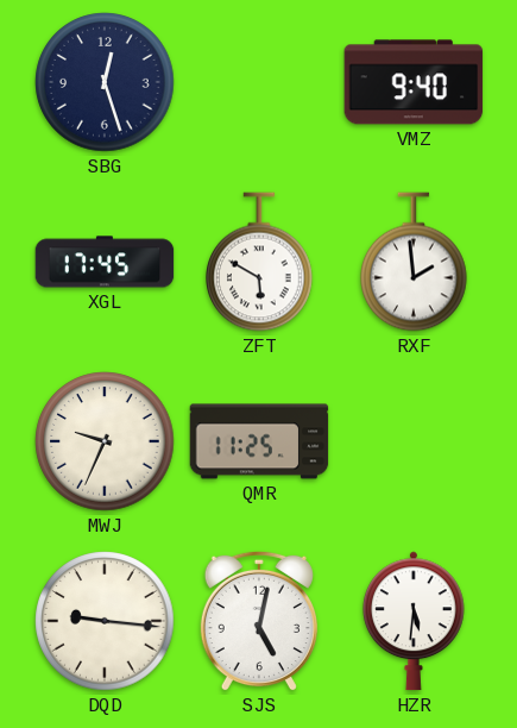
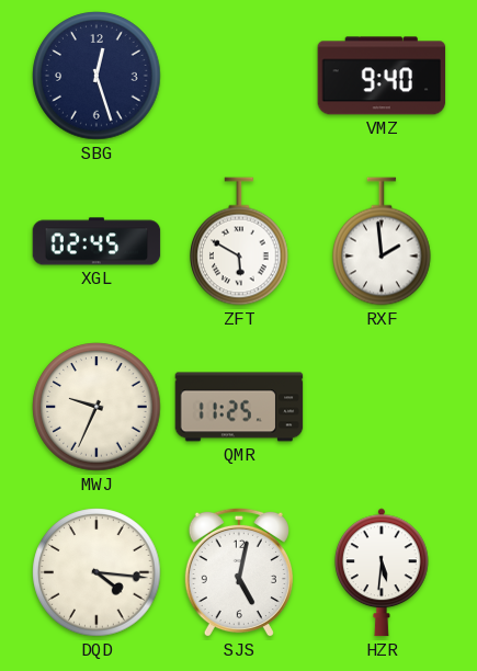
XGL: 17:45 -> 02:45
DQD: 9:16 -> 4:16
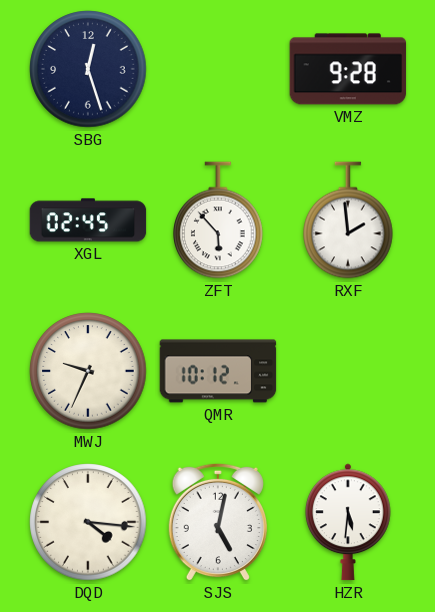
VMZ: 9:40 -> 9:28
ZFT: 5:50 -> 5:53
QMR: 11:25 -> 10:12
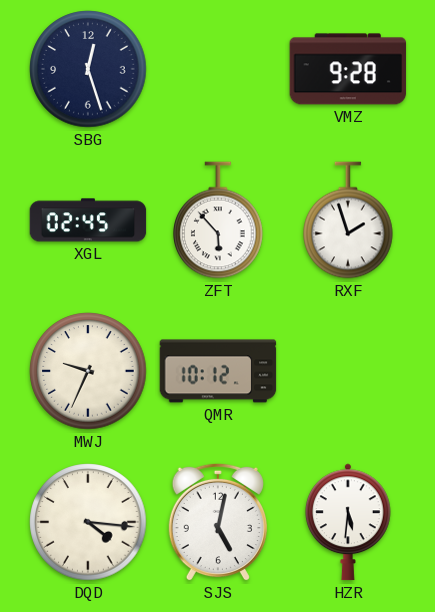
RXF: 1:59 -> 1:57
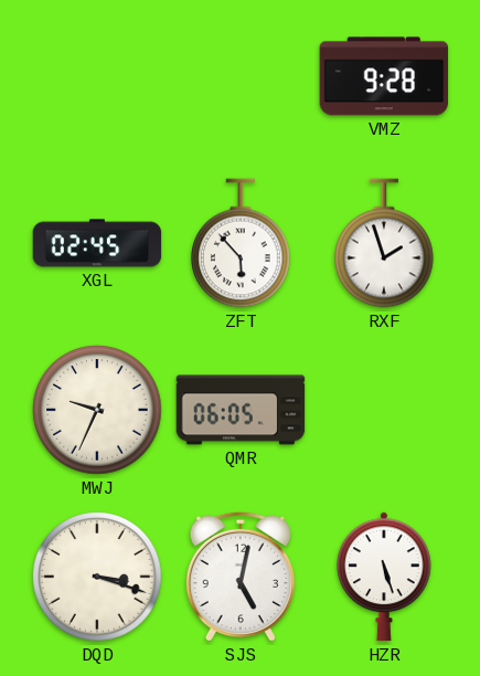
SBG: 12:27 -> none
QMR: 10:12 -> 06:05
DQD: 4:16 -> 3:18
HZR: 5:31 -> 5:27
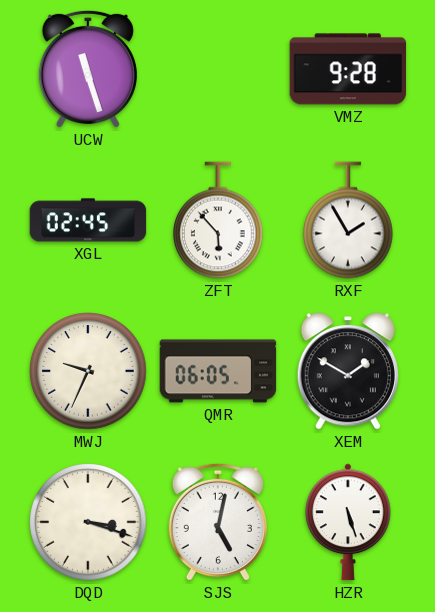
UCW: none -> 11:27
RXF: 1:57 -> 1:55
XEM: none -> 1:50
